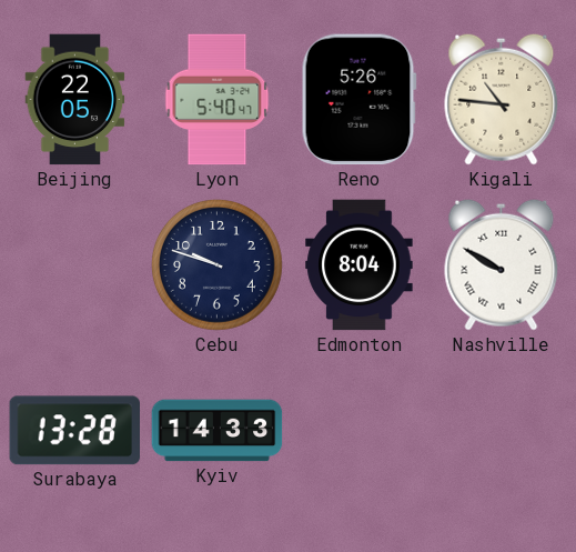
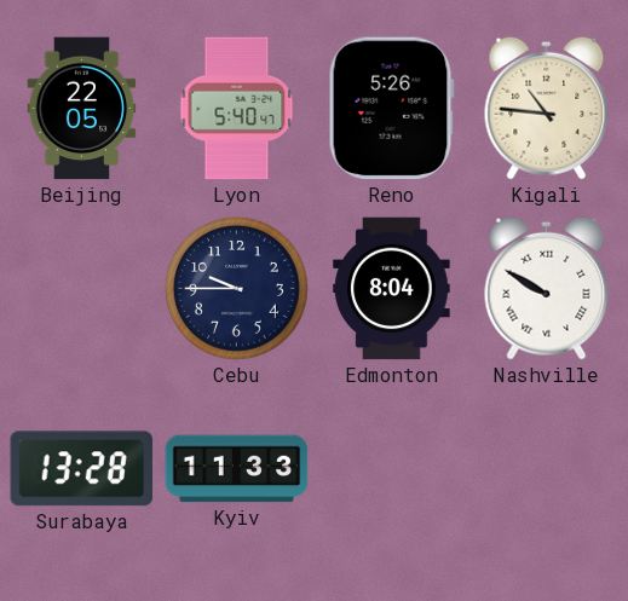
Cebu: 9:48 -> 9:45
Kyiv: 14:33 -> 11:33
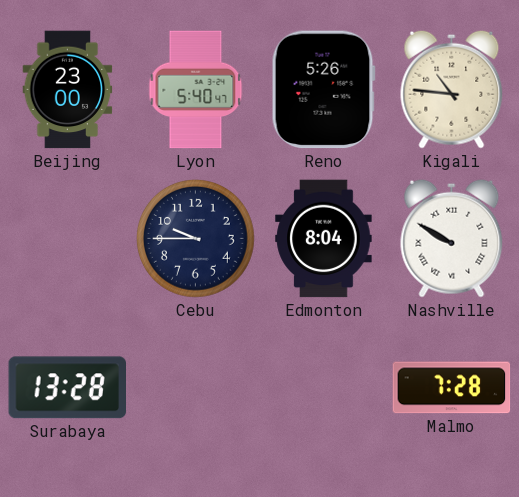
Beijing: 22:05 -> 23:00
Kyiv: 11:33 -> none
Malmo: none -> 7:28
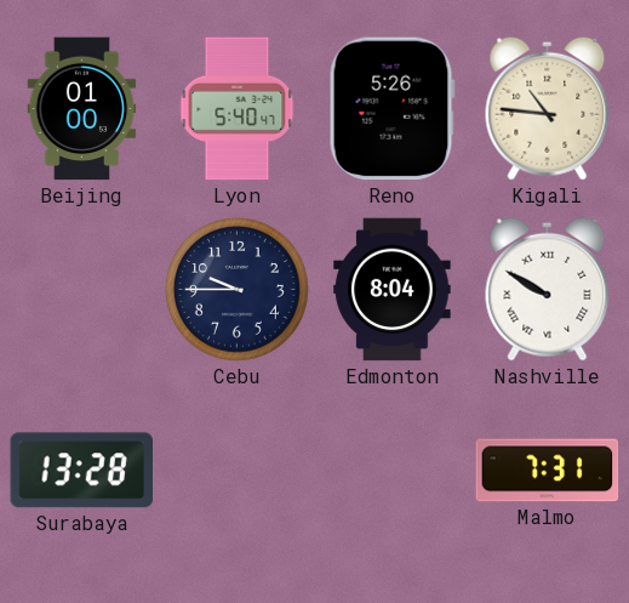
Beijing: 23:00 -> 01:00
Malmo: 7:28 -> 7:31
